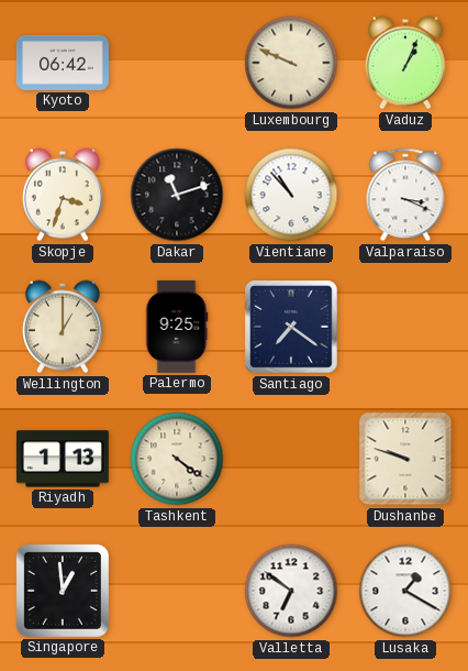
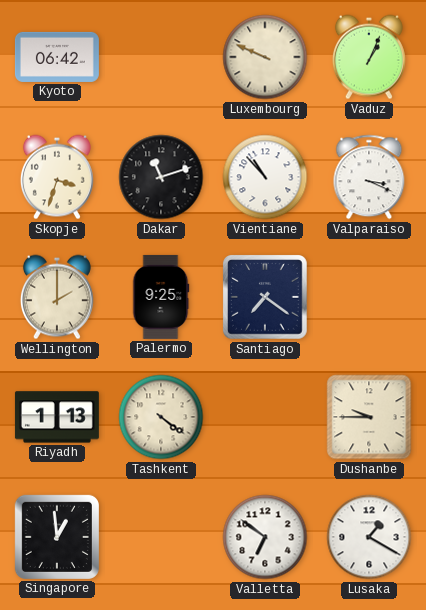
Wellington: 1:00 -> 2:00
Dushanbe: 9:48 -> 9:45
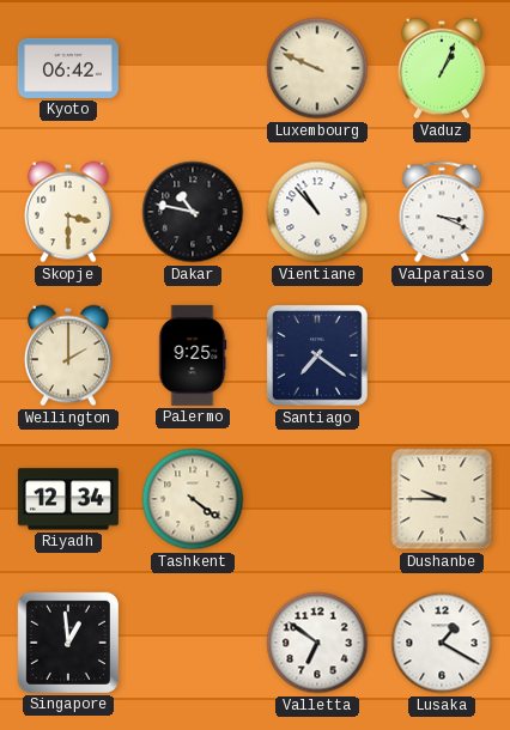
Skopje: 3:33 -> 3:30
Dakar: 11:12 -> 10:47
Riyadh: 1:13 -> 12:34
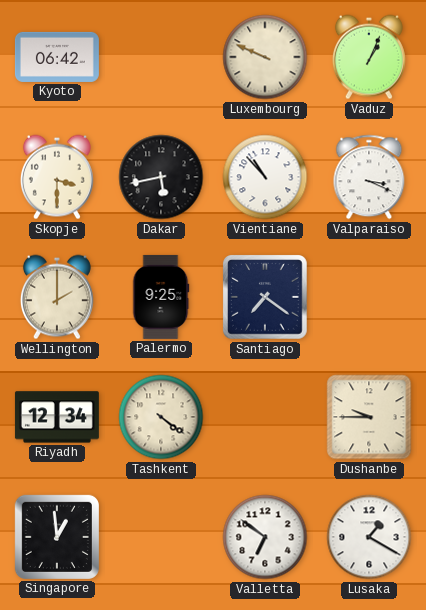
Dakar: 10:47 -> 5:43
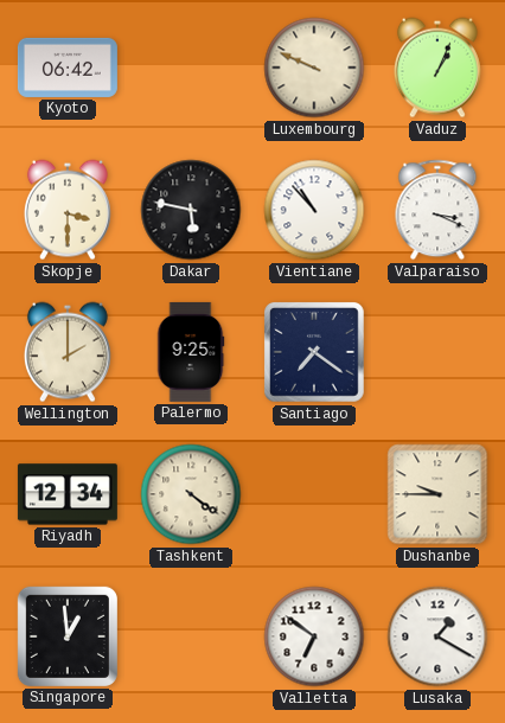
Dakar: 5:43 -> 5:47
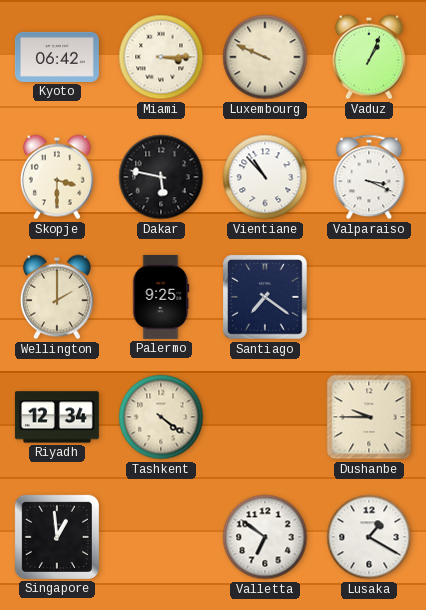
Miami: none -> 3:15
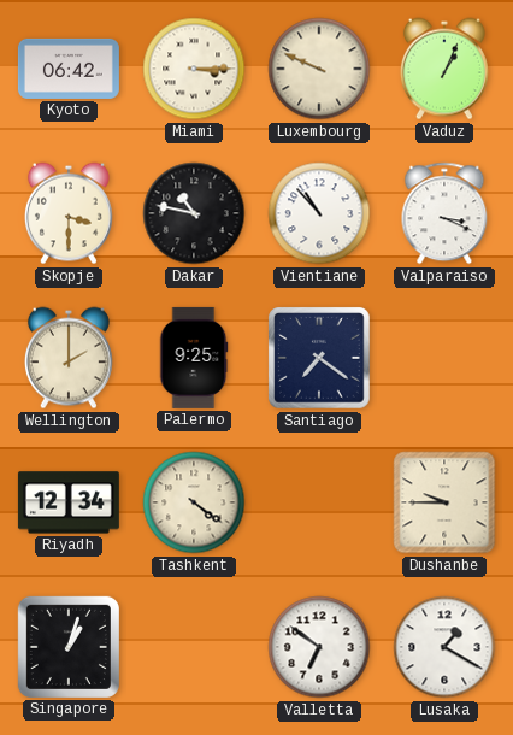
Dakar: 5:47 -> 10:47
Singapore: 12:59 -> 1:03
